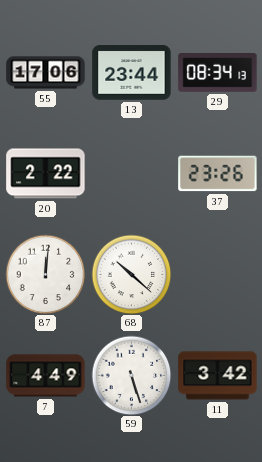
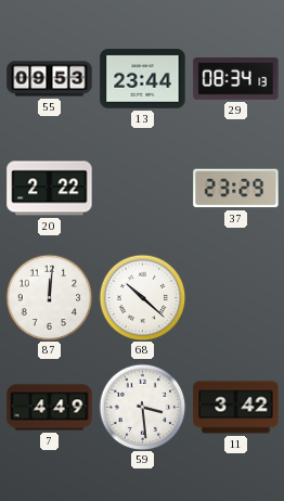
55: 17:06 -> 09:53
37: 23:26 -> 23:29
59: 5:27 -> 3:29
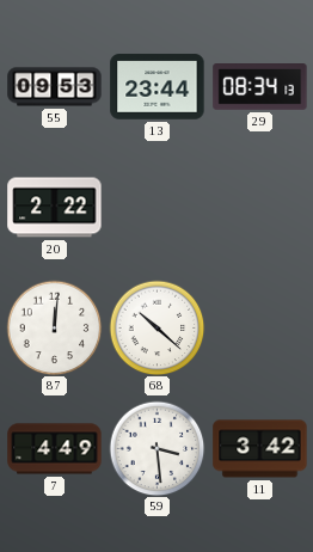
37: 23:29 -> none
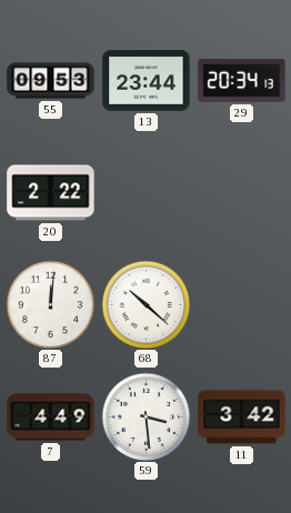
29: 08:34 -> 20:34
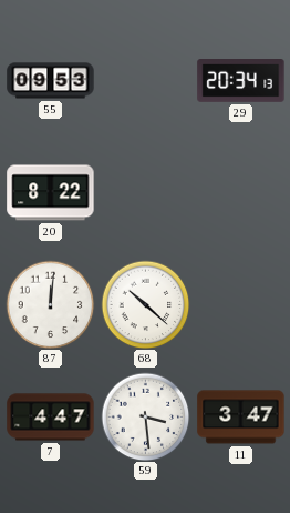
13: 23:44 -> none
20: 2:22 -> 8:22
7: 4:49 -> 4:47
11: 3:42 -> 3:47
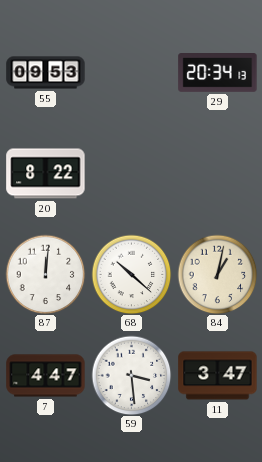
84: none -> 1:02
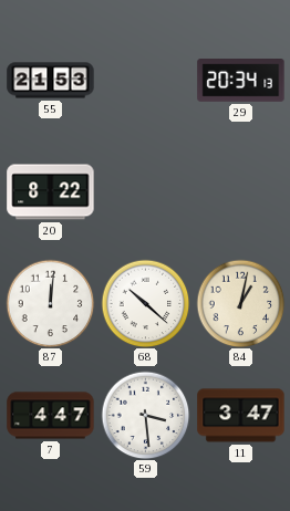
55: 09:53 -> 21:53
